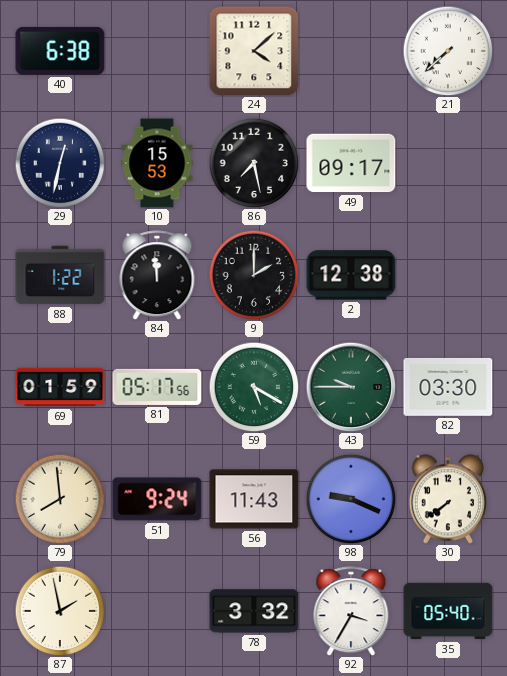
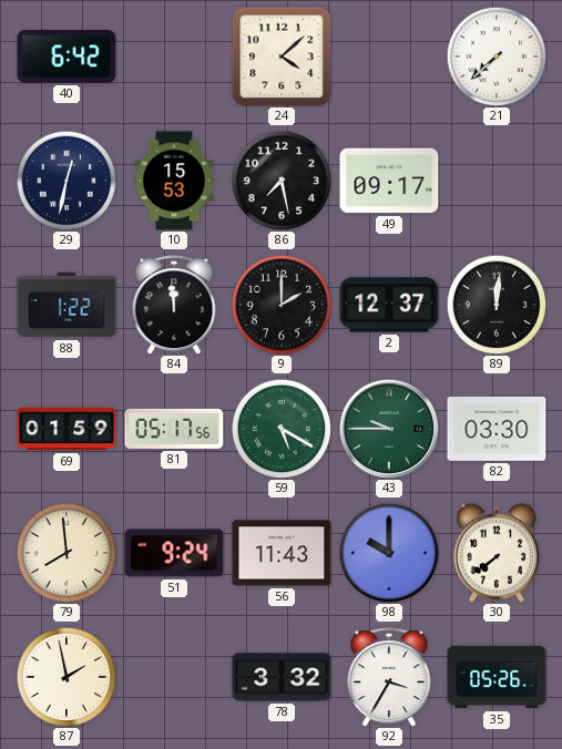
40: 6:38 -> 6:42
2: 12:38 -> 12:37
89: none -> 12:01
98: 9:19 -> 10:00
35: 05:40 -> 05:26
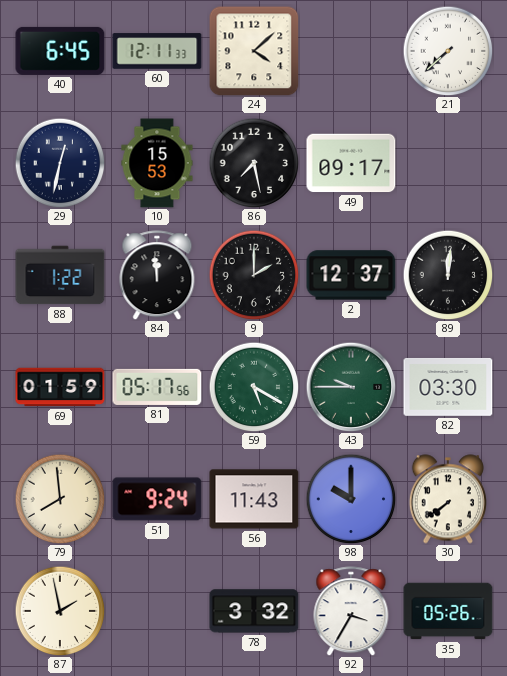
40: 6:42 -> 6:45
60: none -> 12:11
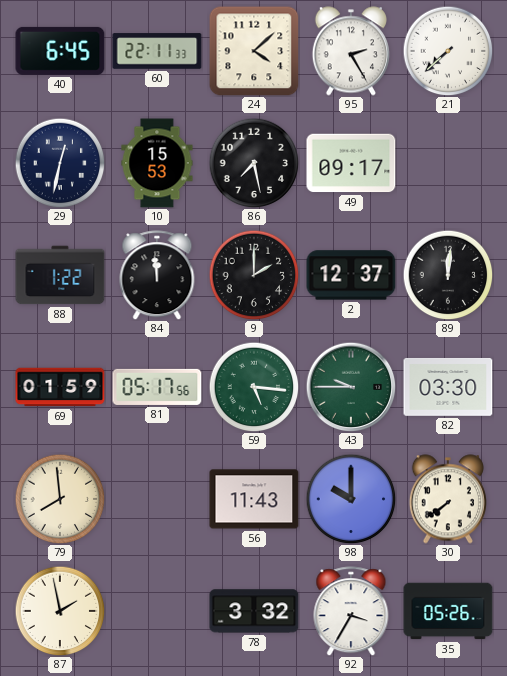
60: 12:11 -> 22:11
95: none -> 2:25
59: 5:20 -> 5:16
51: 9:24 -> none
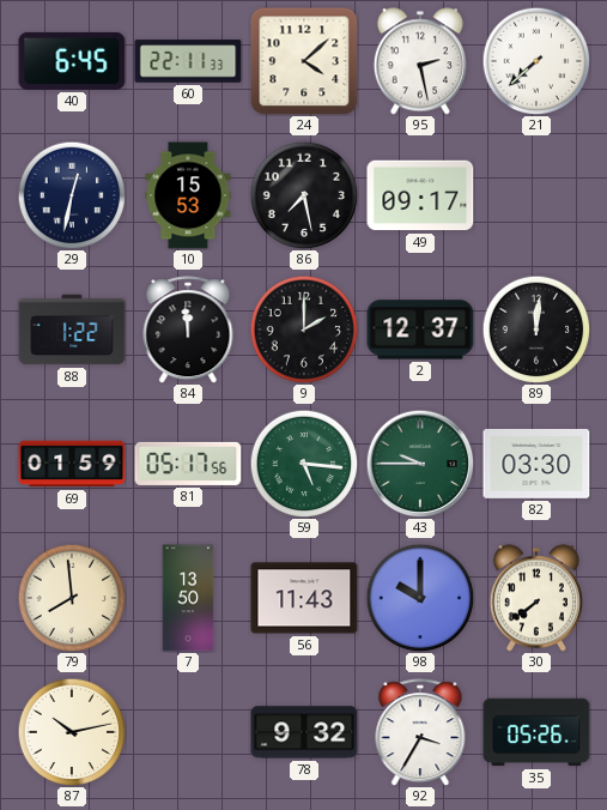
95: 2:25 -> 2:28
7: none -> 13:50
87: 1:58 -> 10:13
78: 3:32 -> 9:32
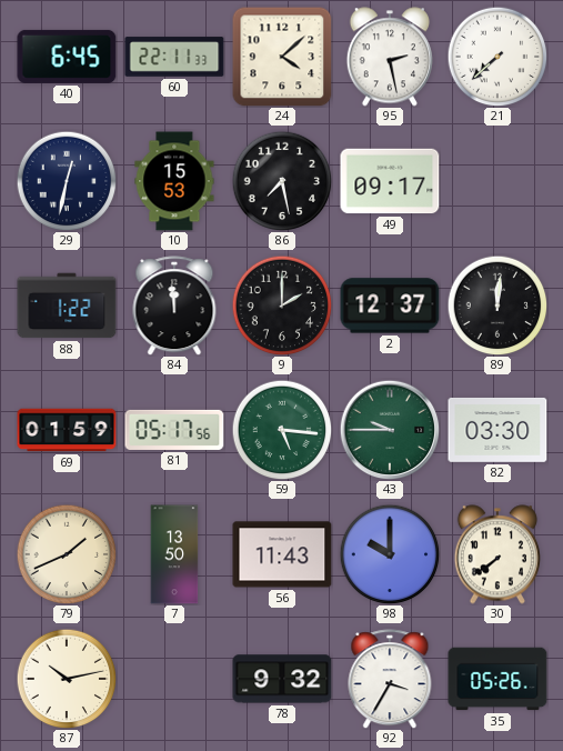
79: 7:59 -> 1:41
